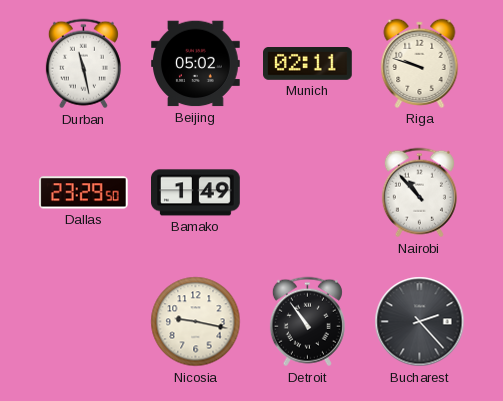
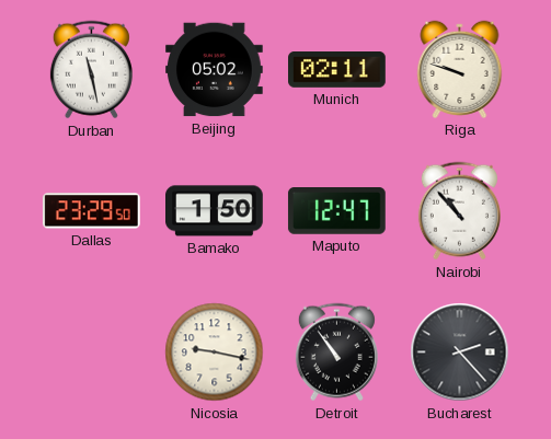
Bamako: 1:49 -> 1:50
Maputo: none -> 12:47
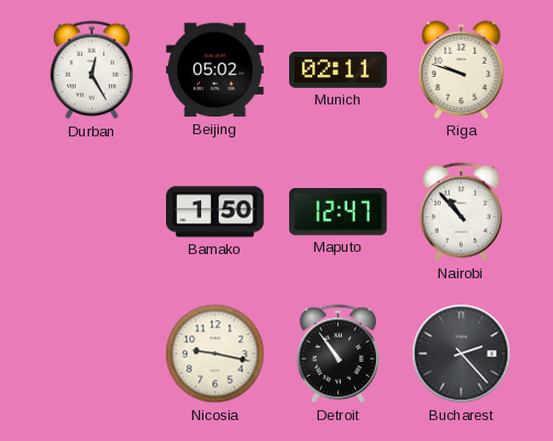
Durban: 11:28 -> 12:25
Dallas: 23:29 -> none
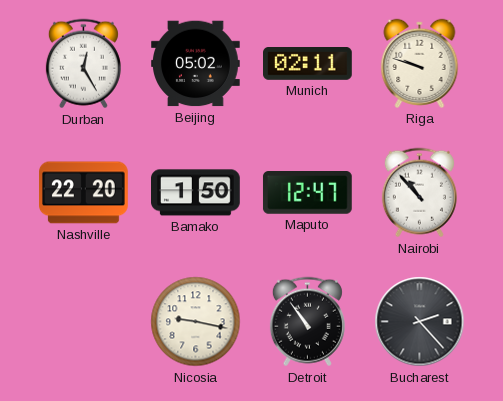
Nashville: none -> 22:20
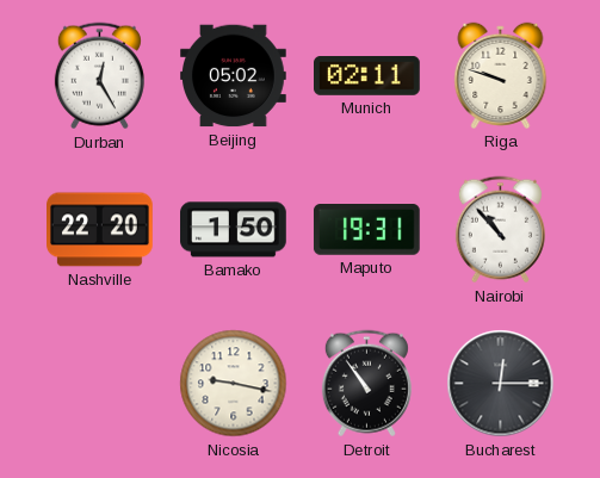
Maputo: 12:47 -> 19:31
Bucharest: 2:23 -> 12:15
